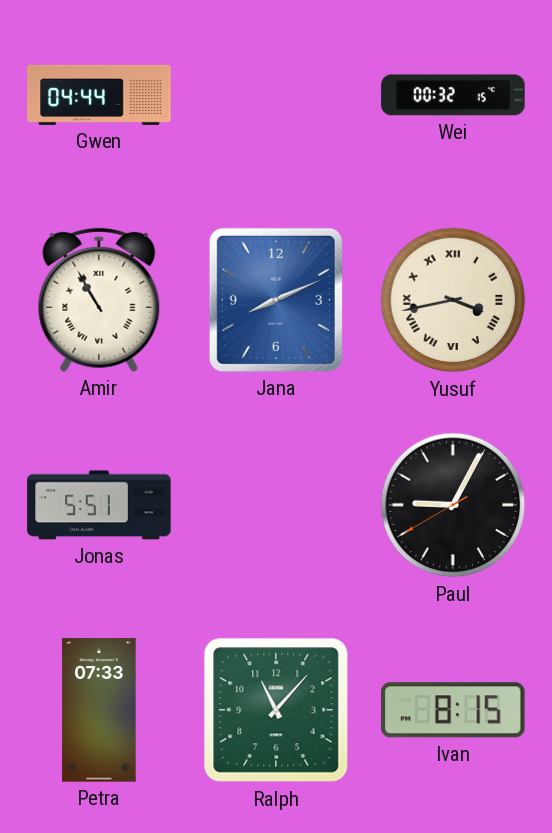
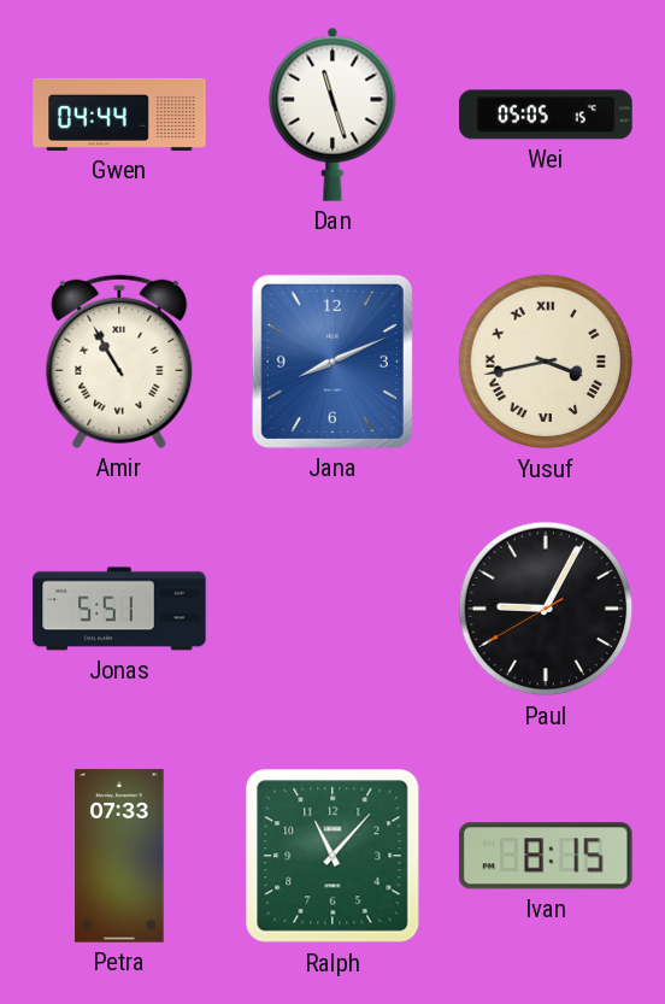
Dan: none -> 11:27
Wei: 00:32 -> 05:05
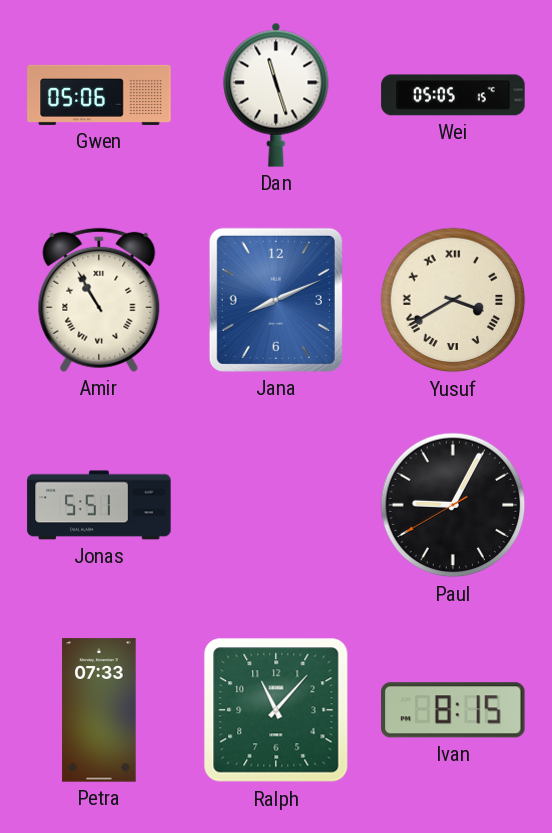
Gwen: 04:44 -> 05:06
Yusuf: 3:43 -> 3:40
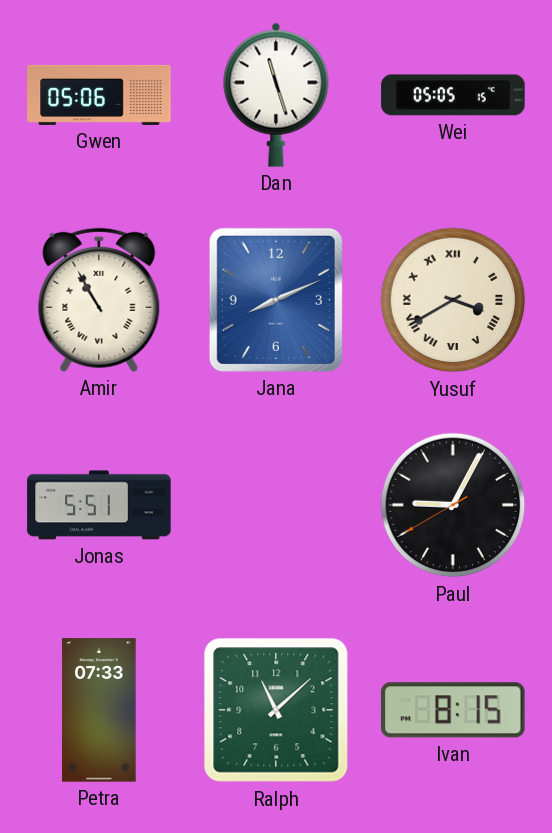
Ralph: 11:07 -> 11:08
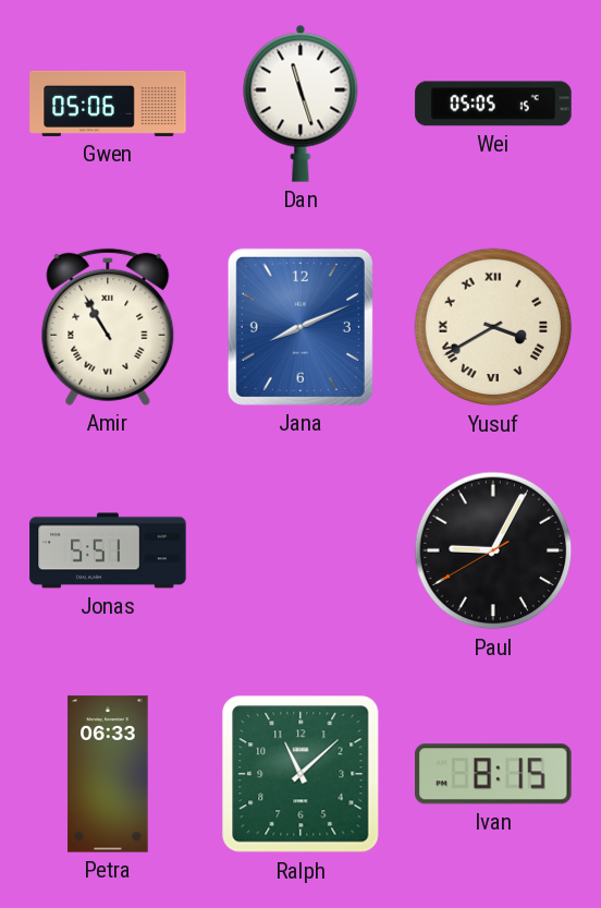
Petra: 07:33 -> 06:33
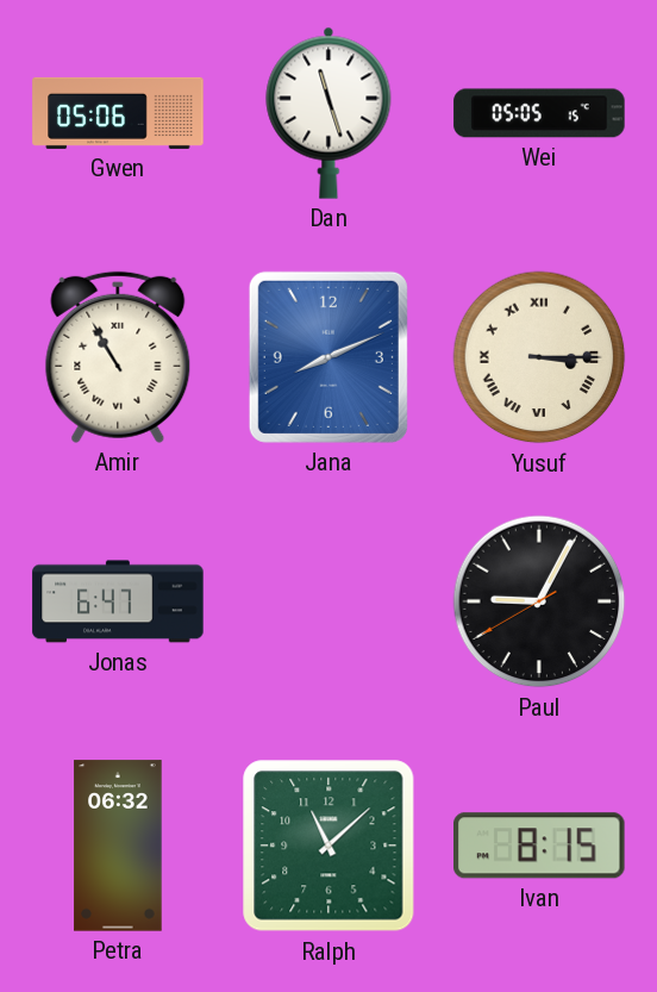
Yusuf: 3:40 -> 3:15
Jonas: 5:51 -> 6:47
Petra: 06:33 -> 06:32
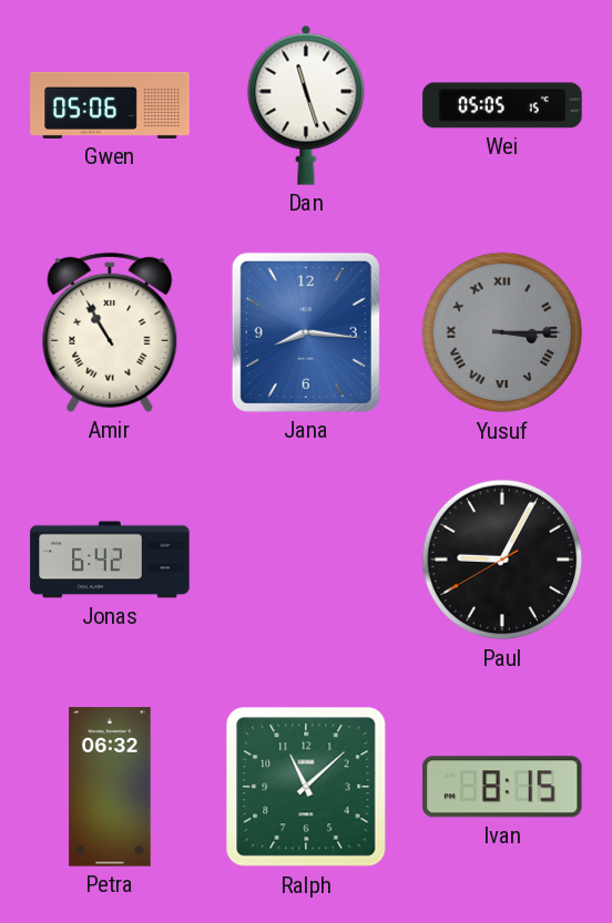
Jana: 8:11 -> 8:16
Yusuf dial: cream -> grey
Jonas: 6:47 -> 6:42
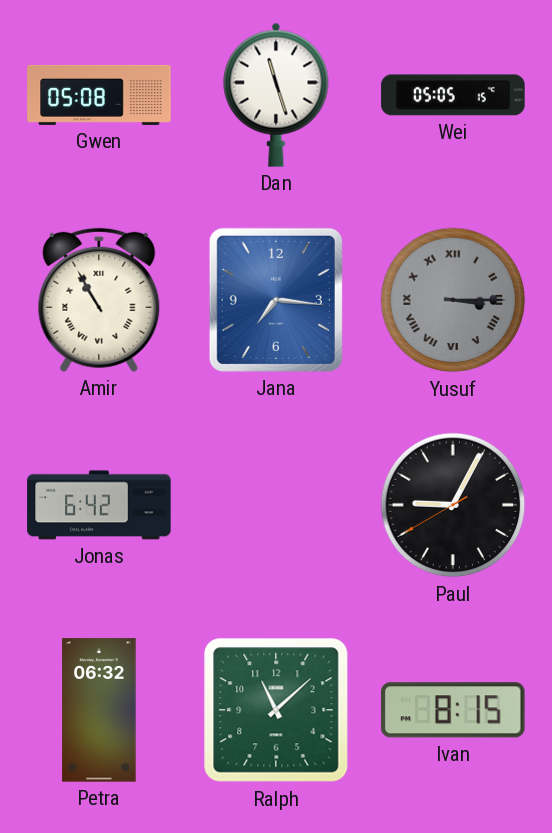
Gwen: 05:06 -> 05:08
Jana: 8:16 -> 7:16
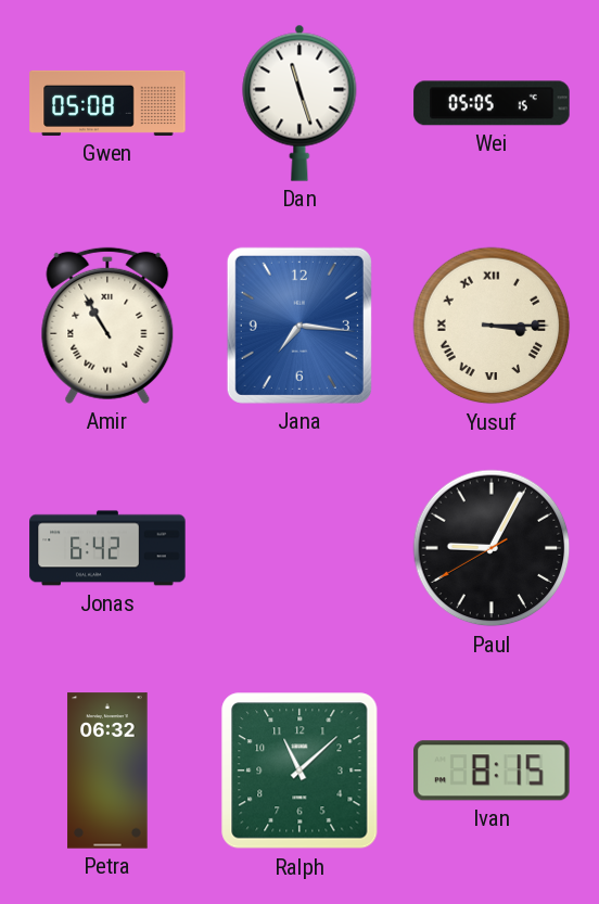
Yusuf dial: grey -> cream
